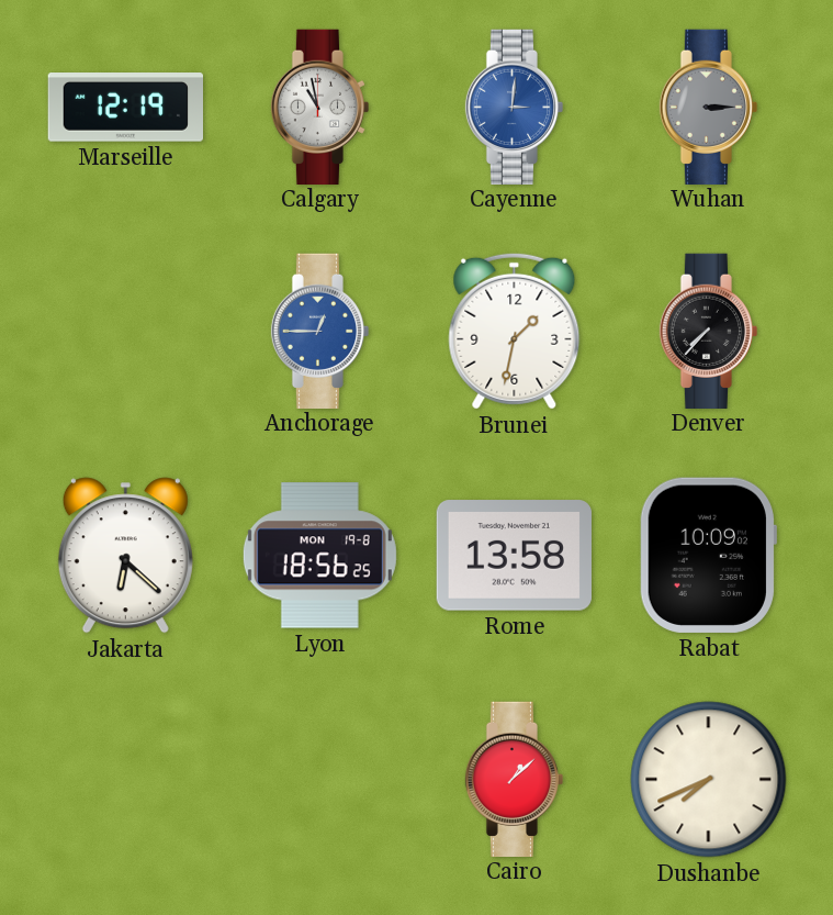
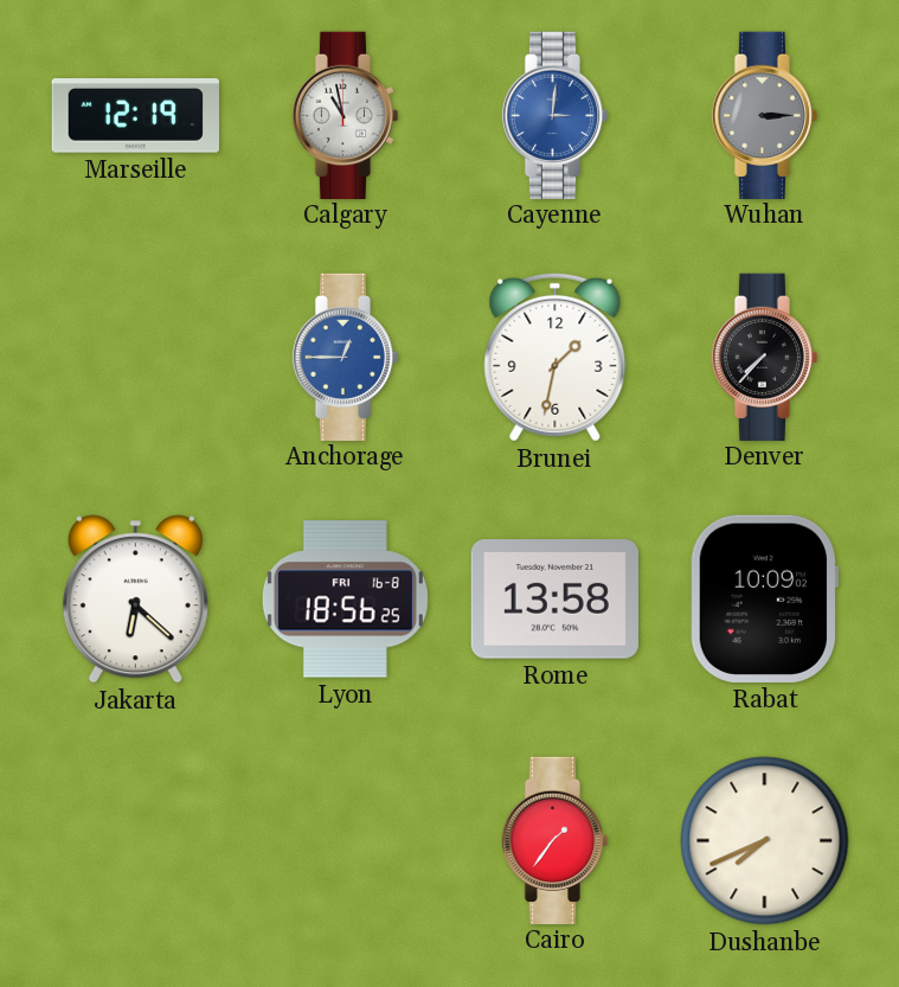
Lyon date: MON 19-8 -> FRI 16-8
Cairo: 1:08 -> 1:36
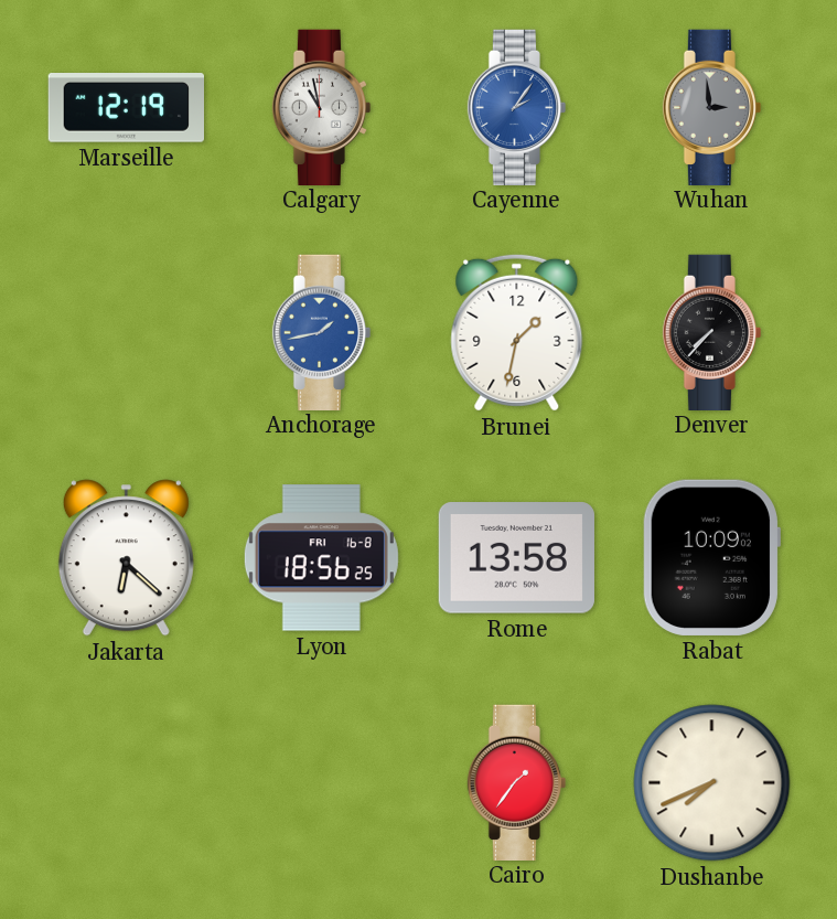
Cayenne: 3:01 -> 2:06
Wuhan: 3:15 -> 2:59
Anchorage: 12:45 -> 1:43
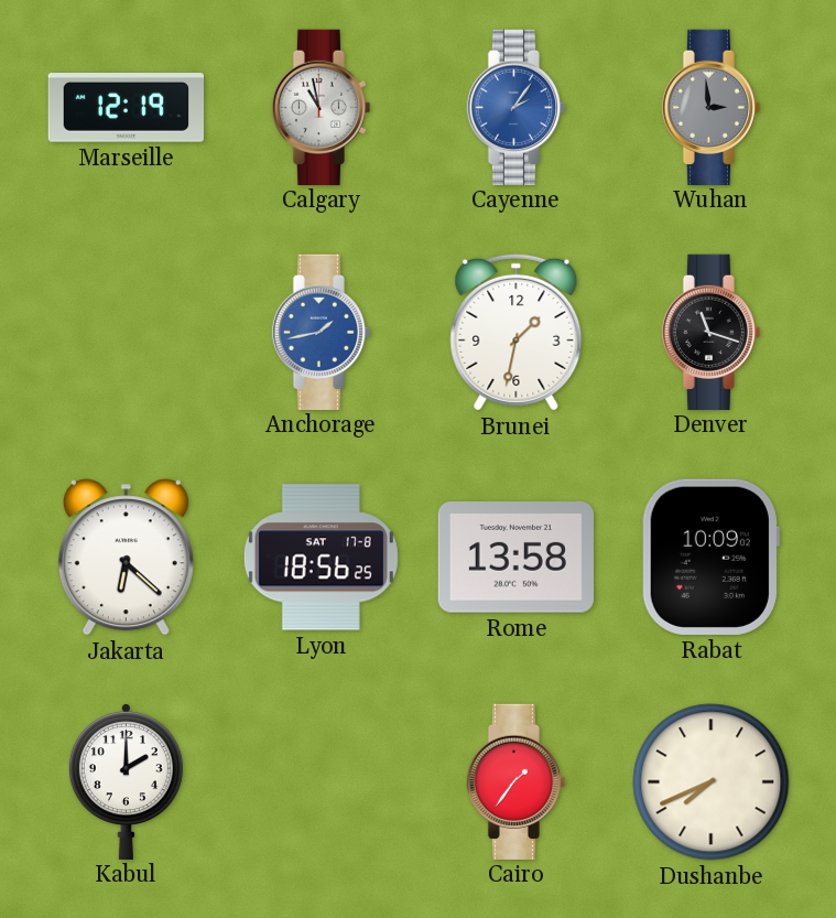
Denver: 7:37 -> 11:18
Lyon date: FRI 16-8 -> SAT 17-8
Kabul: none -> 2:00
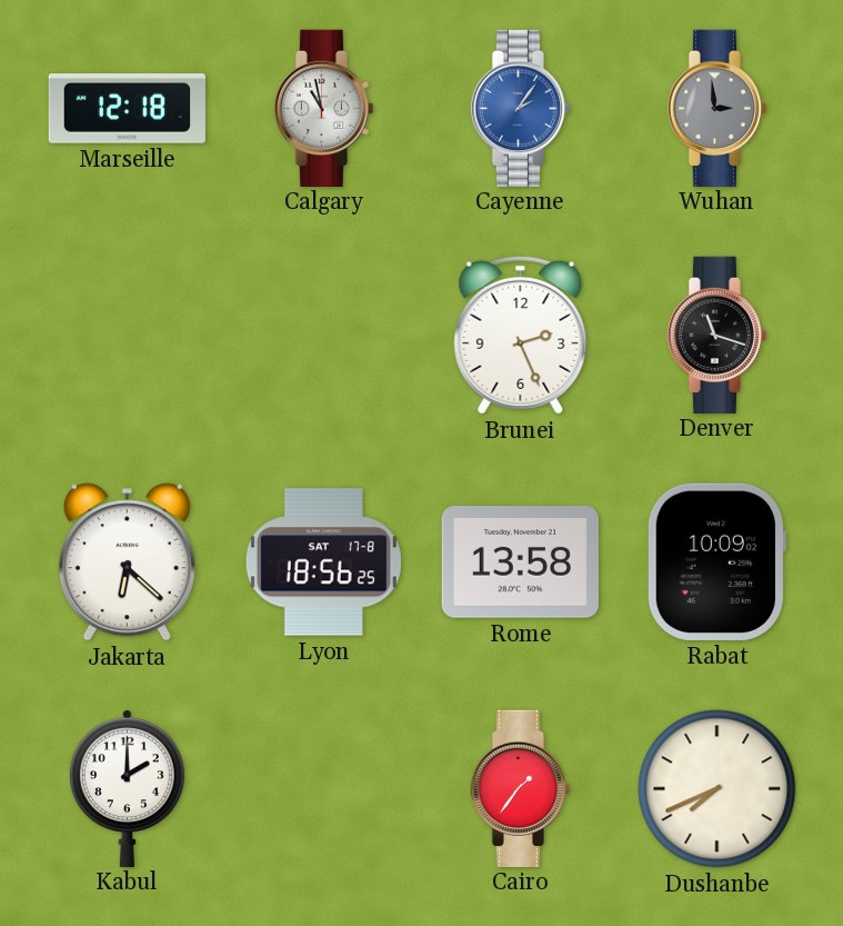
Marseille: 12:19 -> 12:18
Anchorage: 1:43 -> none
Brunei: 1:32 -> 2:26
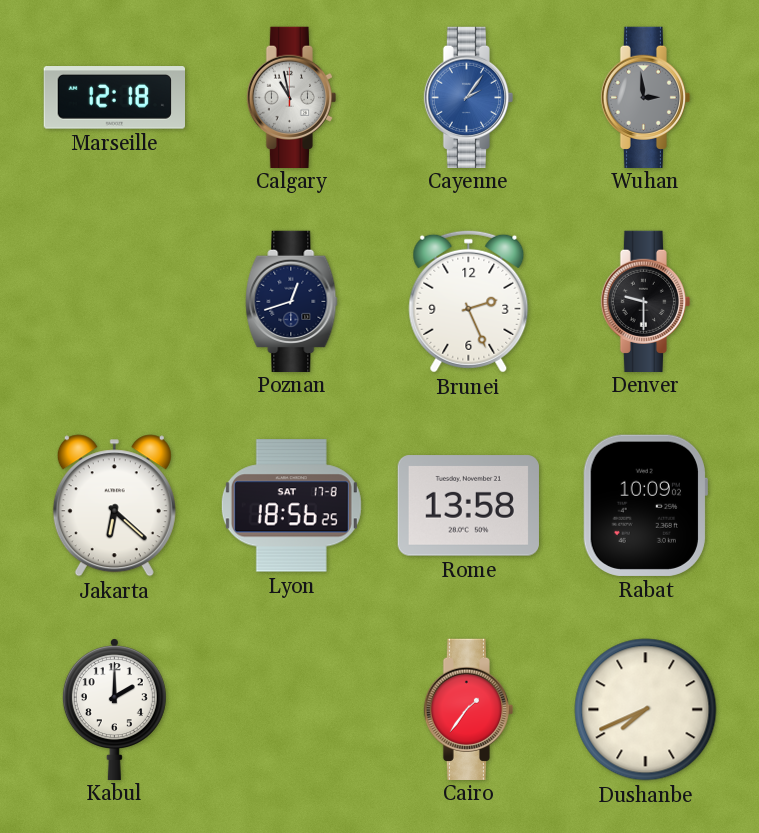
Poznan: none -> 12:42
Denver: 11:18 -> 9:30
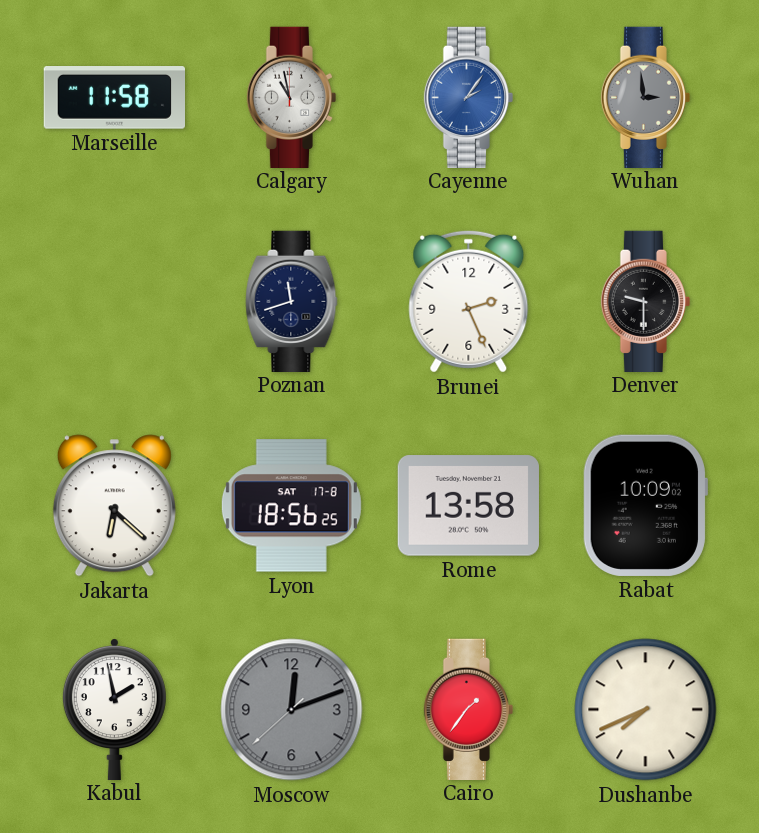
Marseille: 12:18 -> 11:58
Poznan: 12:42 -> 11:42
Kabul: 2:00 -> 1:58
Moscow: none -> 12:11
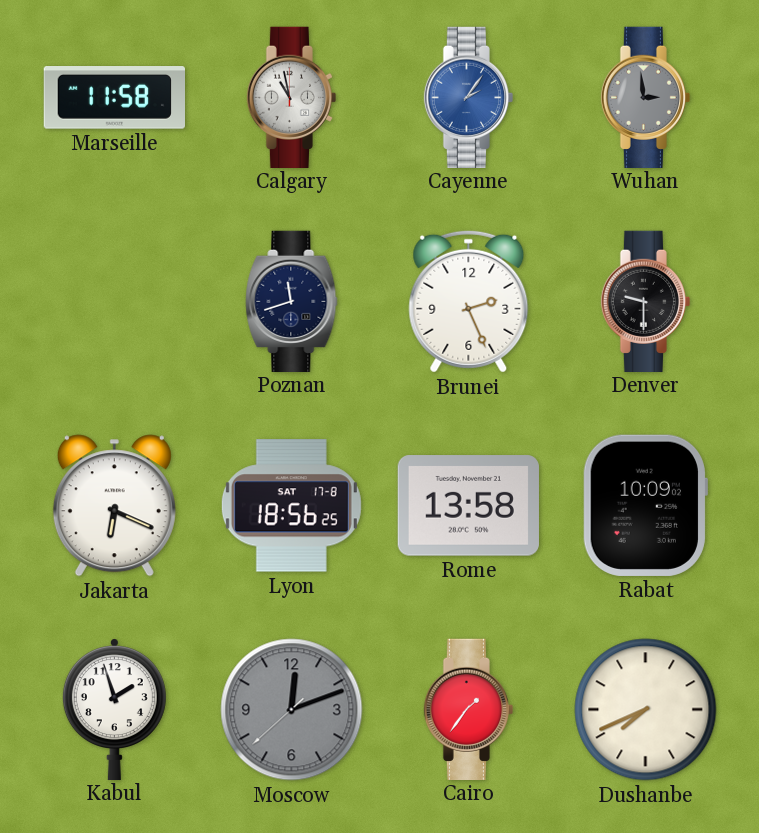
Jakarta: 6:22 -> 6:19
Kabul: 1:58 -> 1:57
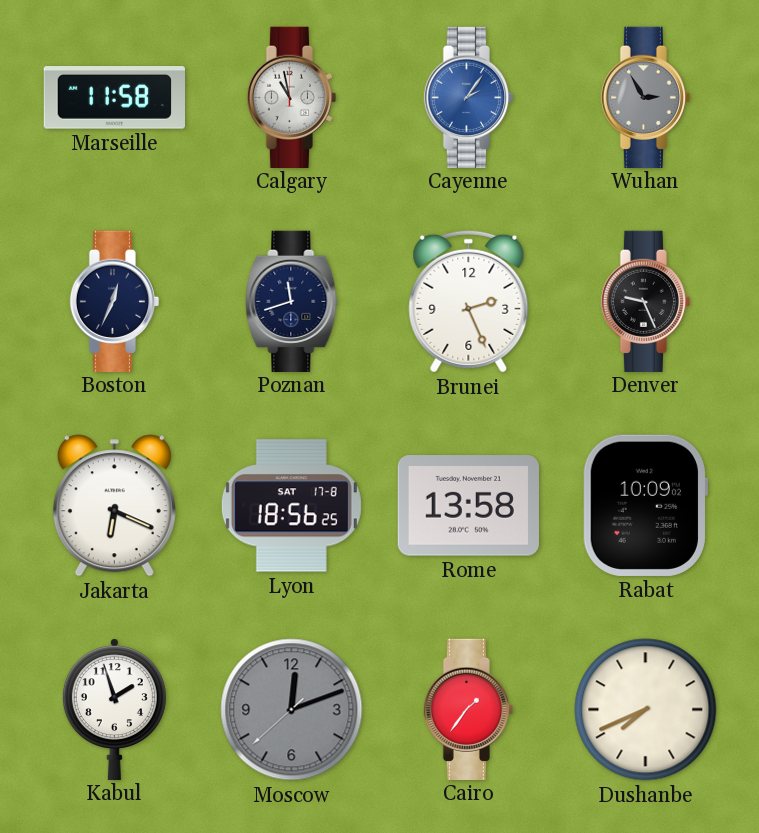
Wuhan: 2:59 -> 2:55
Boston: none -> 12:34
Denver: 9:30 -> 9:26
